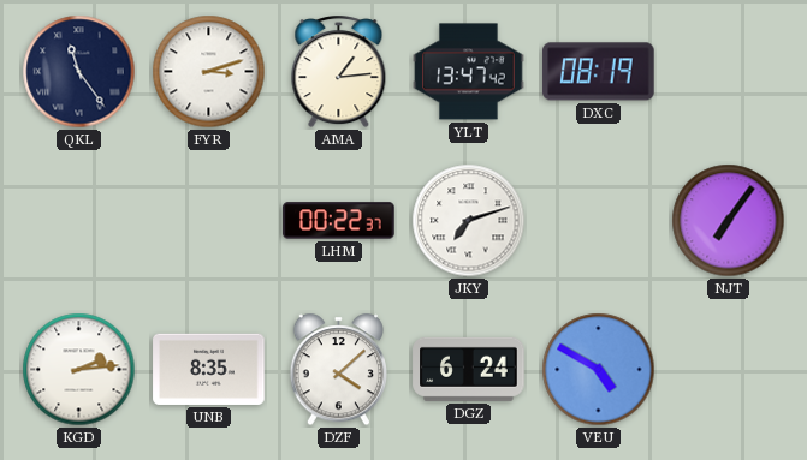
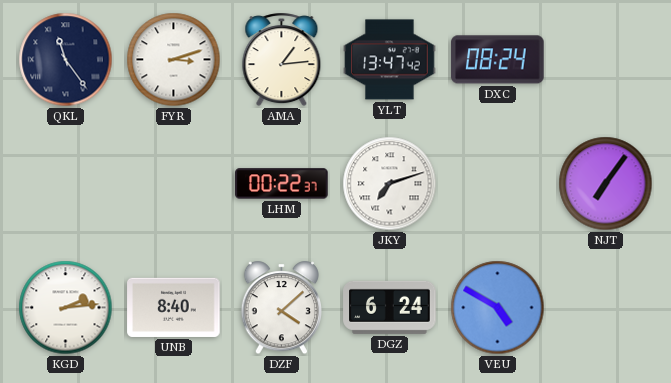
DXC: 08:19 -> 08:24
UNB: 8:35 -> 8:40
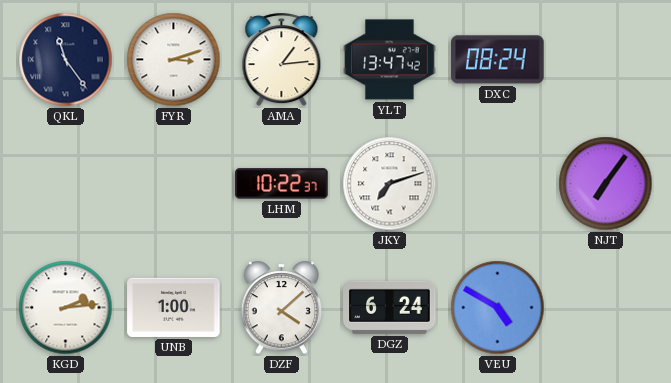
LHM: 00:22 -> 10:22
UNB: 8:40 -> 1:00
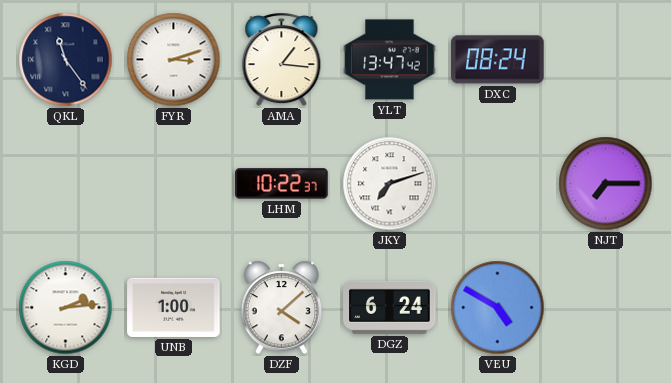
AMA: 1:14 -> 1:16
NJT: 7:06 -> 7:15
